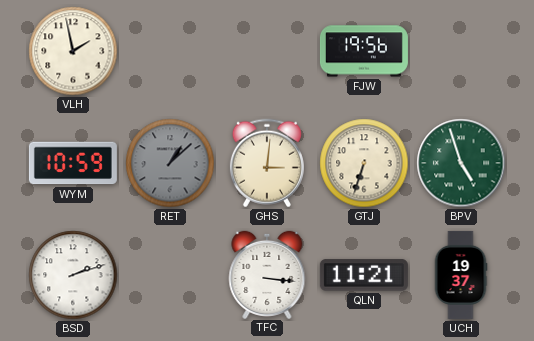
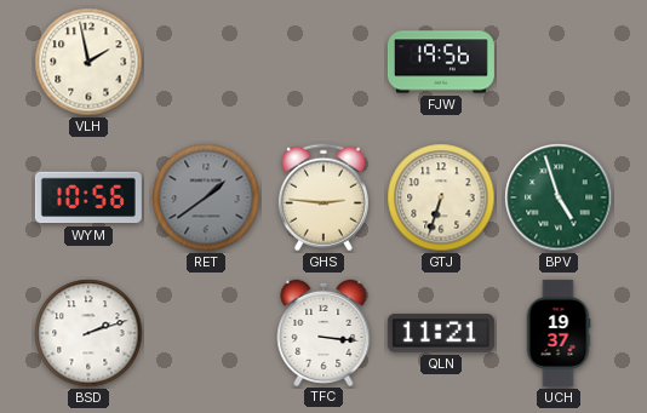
WYM: 10:59 -> 10:56
RET: 1:08 -> 1:39
GHS: 3:01 -> 2:46
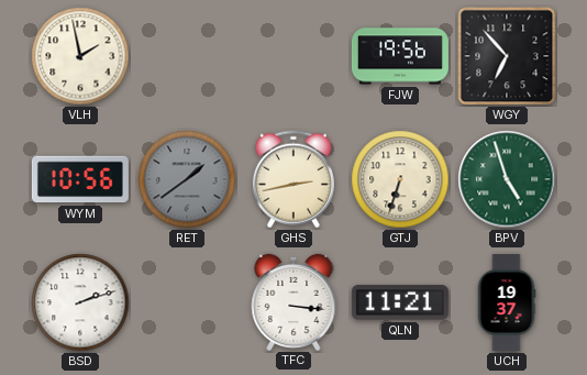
WGY: none -> 6:53
GHS: 2:46 -> 2:43
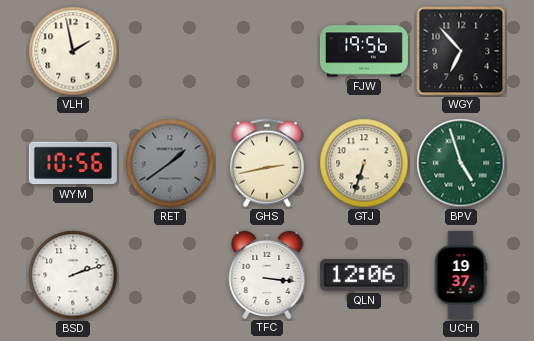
QLN: 11:21 -> 12:06
